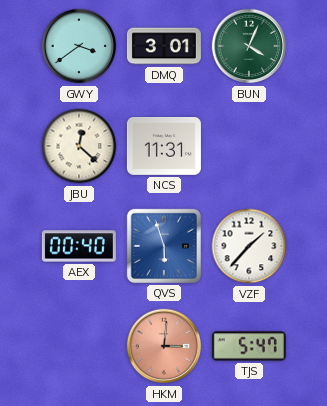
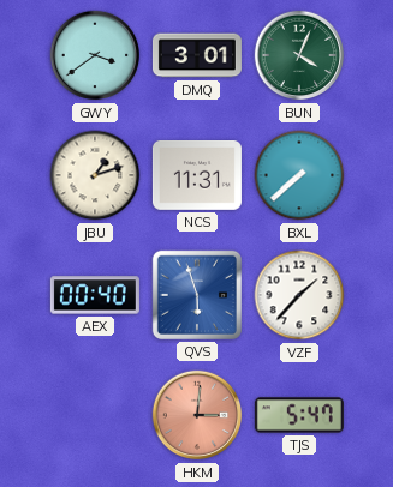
JBU: 12:22 -> 1:12
BXL: none -> 7:38
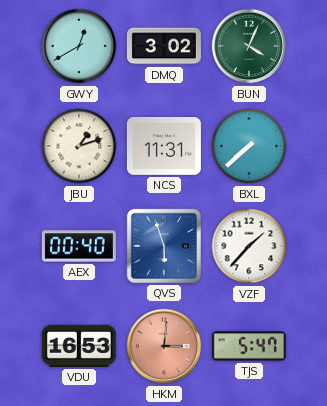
GWY: 3:39 -> 12:40
DMQ: 3:01 -> 3:02
VDU: none -> 16:53
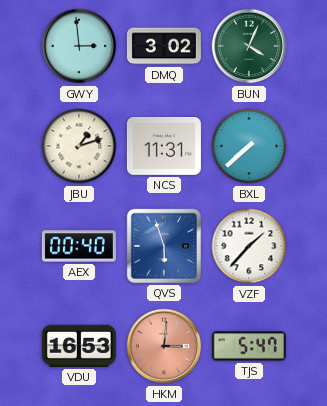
GWY: 12:40 -> 2:59
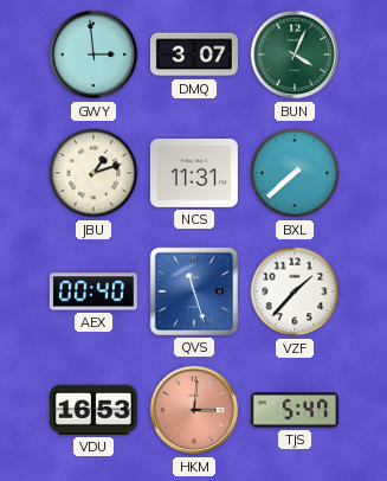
DMQ: 3:02 -> 3:07
QVS: 5:57 -> 11:27
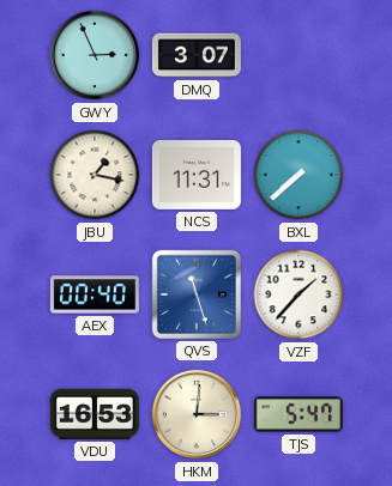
GWY: 2:59 -> 2:56
BUN: 4:04 -> none
JBU: 1:12 -> 1:17
HKM dial: salmon -> cream
